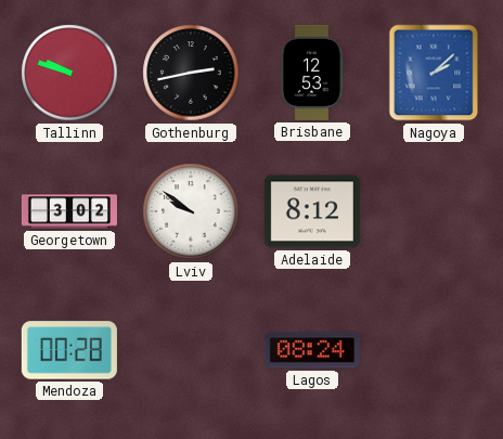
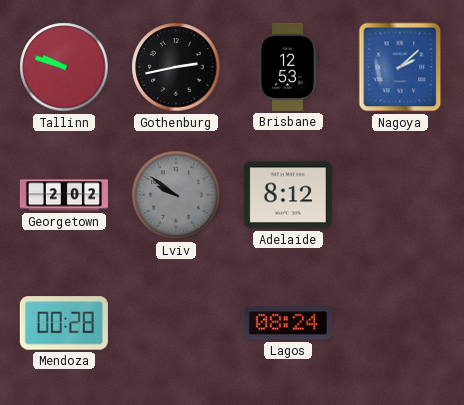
Georgetown: 3:02 -> 2:02
Lviv dial: white -> grey
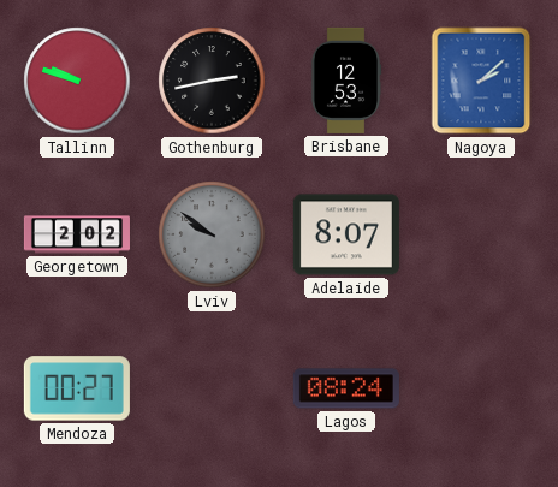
Adelaide: 8:12 -> 8:07
Mendoza: 00:28 -> 00:27
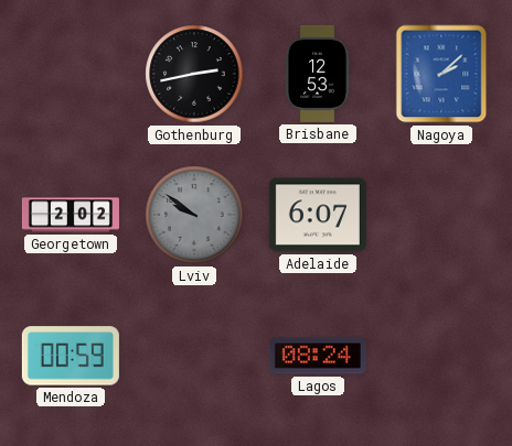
Tallinn: 9:48 -> none
Adelaide: 8:07 -> 6:07
Mendoza: 00:27 -> 00:59
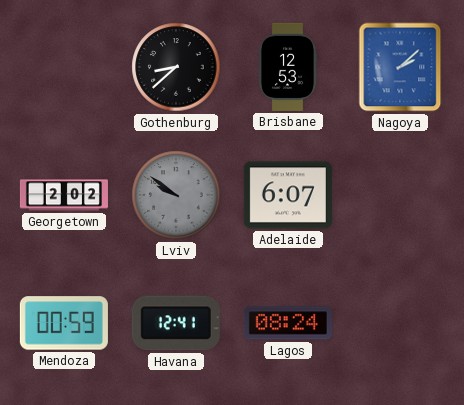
Gothenburg: 2:43 -> 8:38
Havana: none -> 12:41
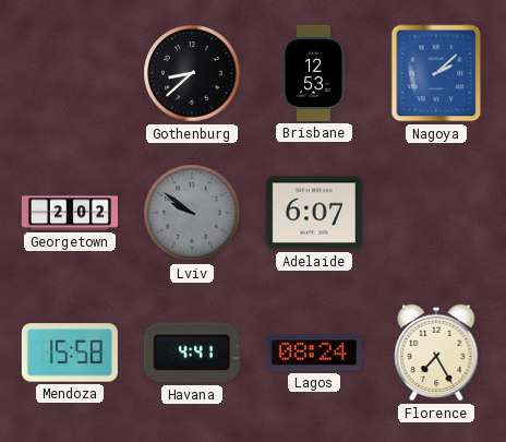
Mendoza: 00:59 -> 15:58
Havana: 12:41 -> 4:41
Florence: none -> 7:25
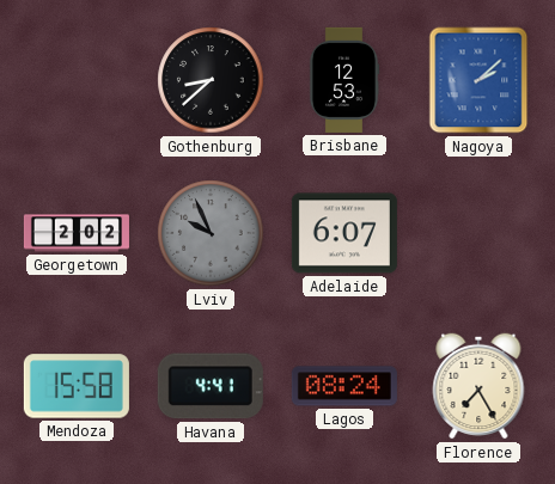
Lviv: 9:51 -> 9:56
